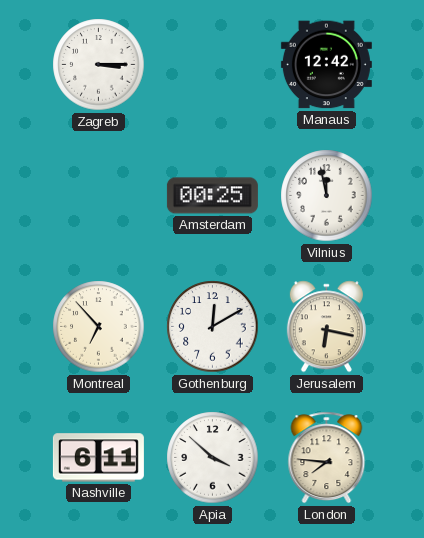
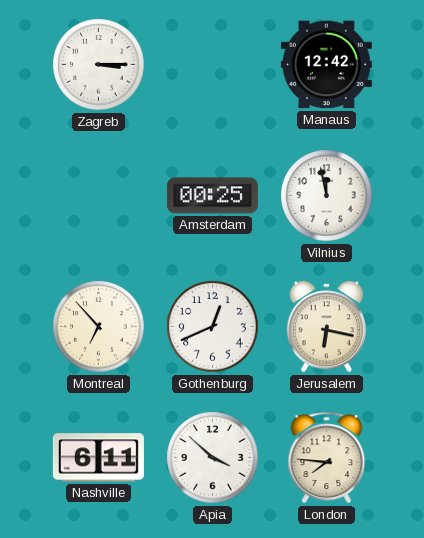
Gothenburg: 12:10 -> 12:41
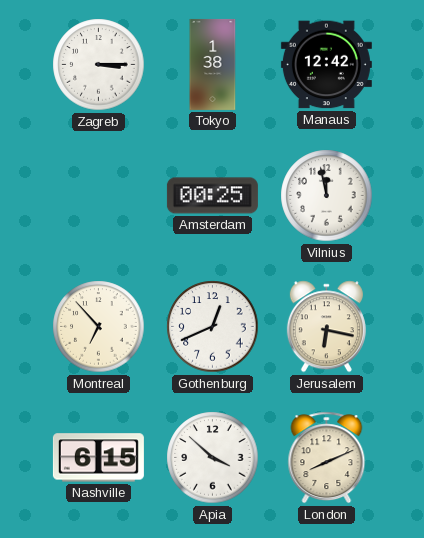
Tokyo: none -> 1:38
Nashville: 6:11 -> 6:15
London: 7:46 -> 8:11
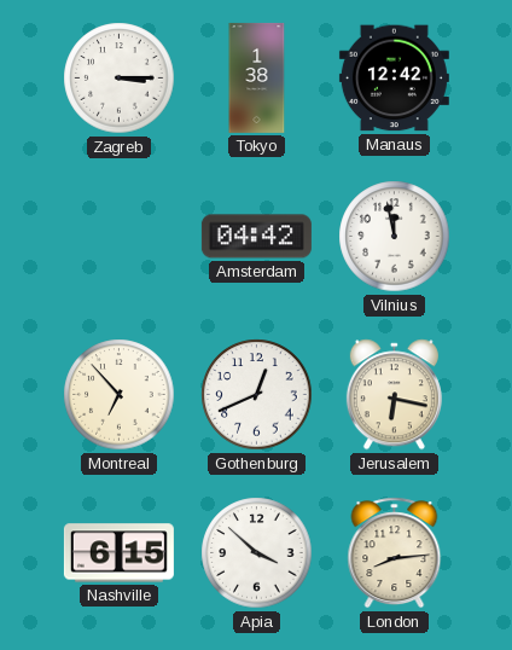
Amsterdam: 00:25 -> 04:42
London: 8:11 -> 8:14
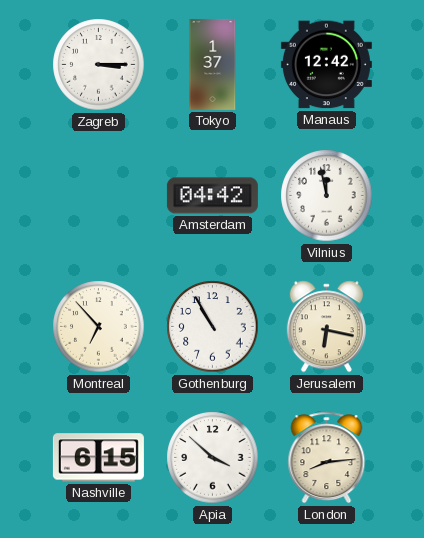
Tokyo: 1:38 -> 1:37
Gothenburg: 12:41 -> 10:55
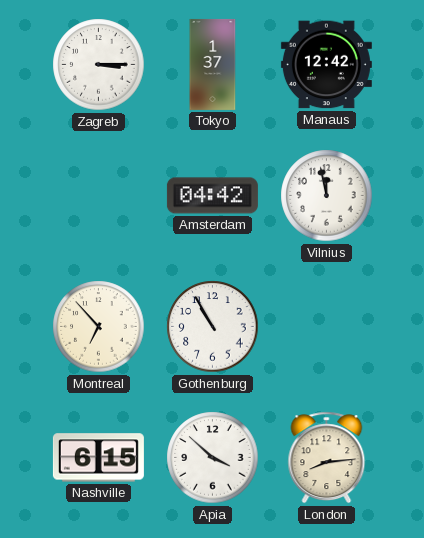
Jerusalem: 6:17 -> none
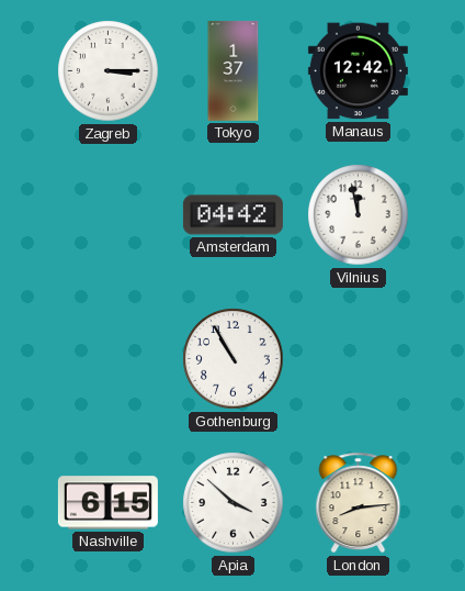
Montreal: 6:53 -> none
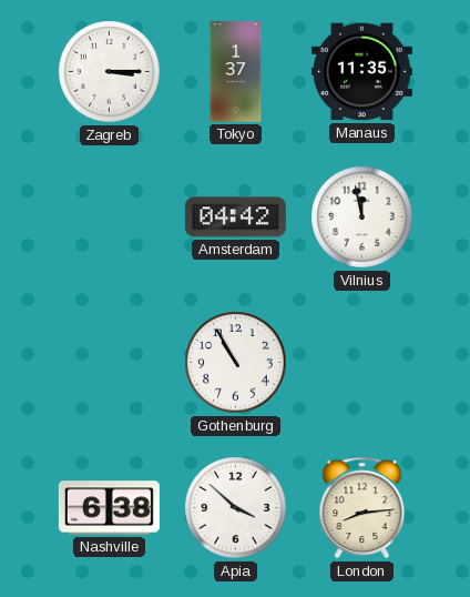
Manaus: 12:42 -> 11:35
Nashville: 6:15 -> 6:38
